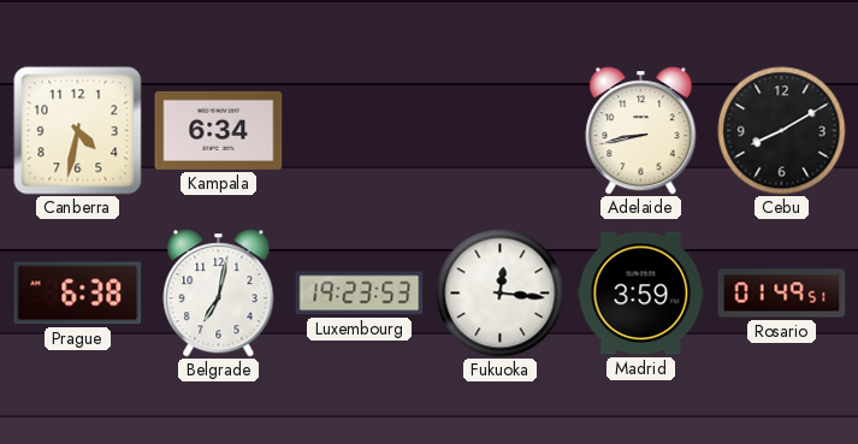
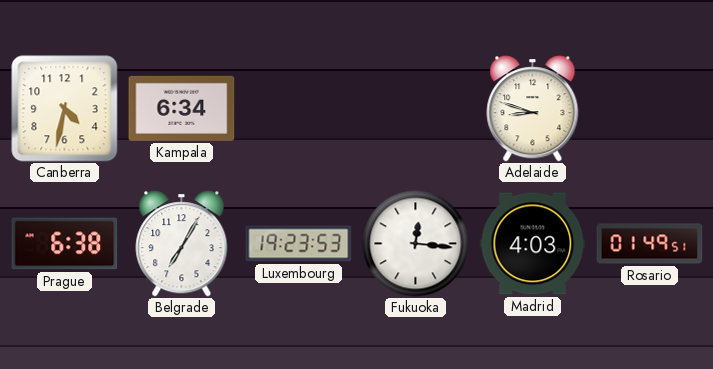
Adelaide: 8:43 -> 8:48
Cebu: 8:10 -> none
Belgrade: 7:02 -> 7:05
Madrid: 3:59 -> 4:03
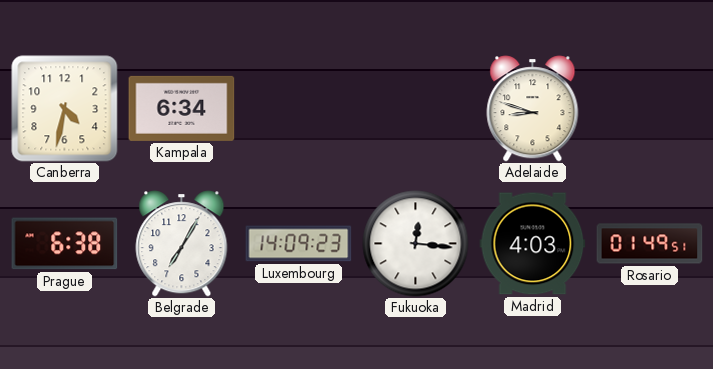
Luxembourg: 19:23 -> 14:09
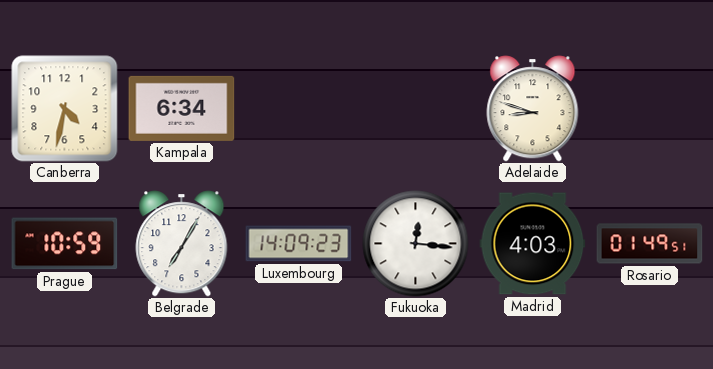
Prague: 6:38 -> 10:59
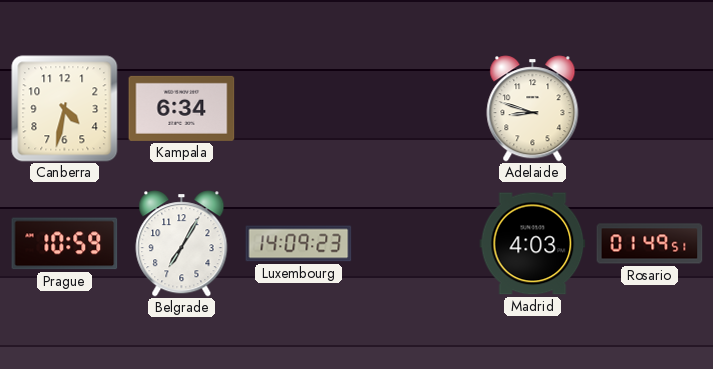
Fukuoka: 12:16 -> none
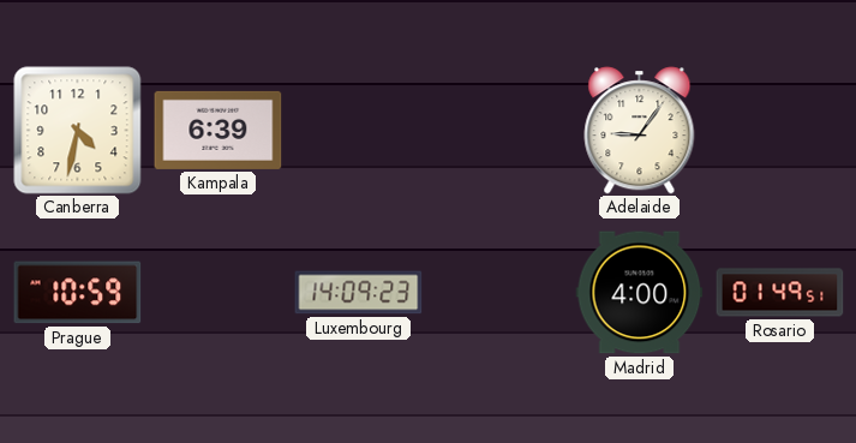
Kampala: 6:34 -> 6:39
Adelaide: 8:48 -> 9:06
Belgrade: 7:05 -> none
Madrid: 4:03 -> 4:00
